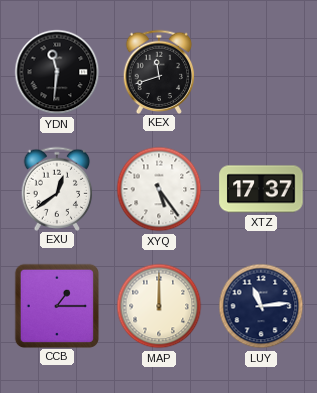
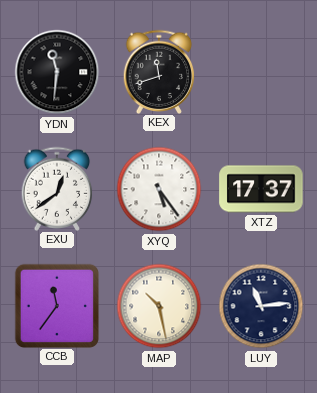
CCB: 1:15 -> 11:36
MAP: 12:00 -> 10:28
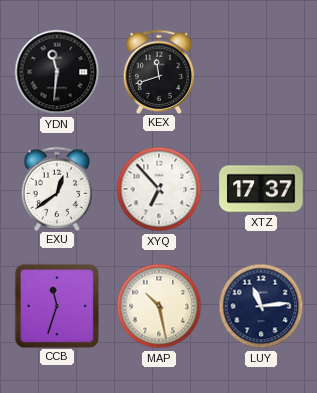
XYQ: 5:24 -> 6:53
CCB: 11:36 -> 11:33
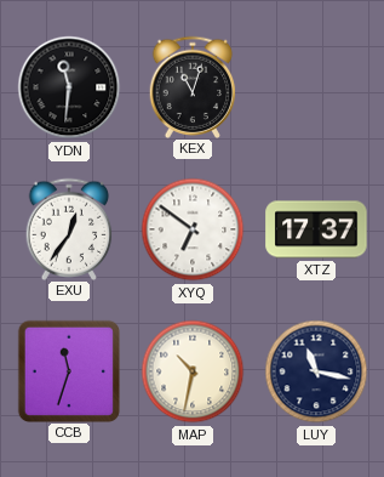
KEX: 11:42 -> 11:03
EXU: 12:39 -> 12:36
XYQ: 6:53 -> 6:51
MAP: 10:28 -> 10:32
LUY: 11:14 -> 11:17
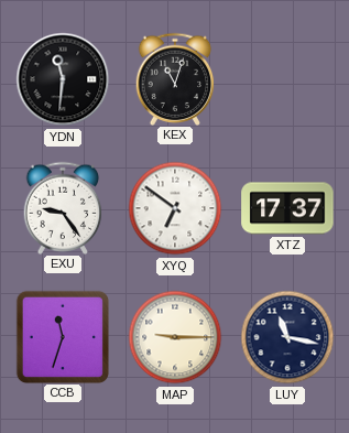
EXU: 12:36 -> 9:24
MAP: 10:32 -> 9:15
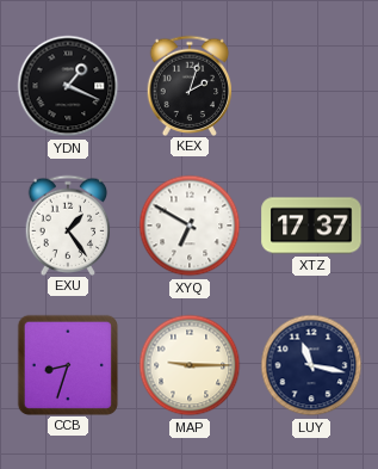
YDN: 11:31 -> 1:19
KEX: 11:03 -> 2:03
EXU: 9:24 -> 1:24
XYQ: 6:51 -> 6:50
CCB: 11:33 -> 8:33
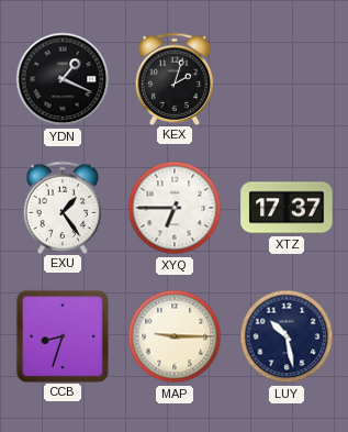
XYQ: 6:50 -> 6:45
LUY: 11:17 -> 10:28
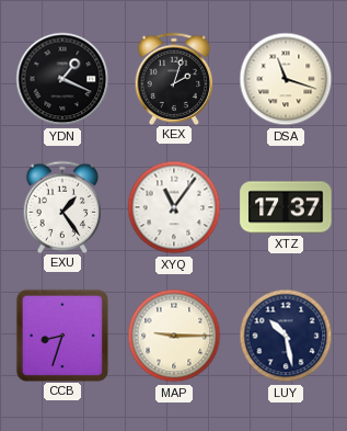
DSA: none -> 11:18
XYQ: 6:45 -> 11:06
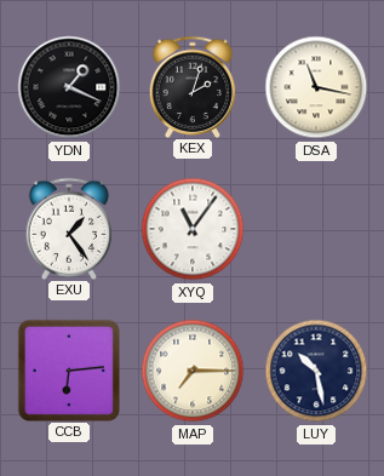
DSA: 11:18 -> 11:17
XTZ: 17:37 -> none
CCB: 8:33 -> 6:14
MAP: 9:15 -> 7:15
